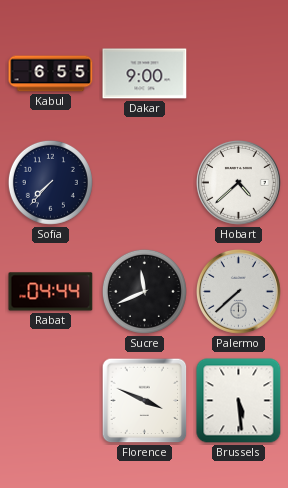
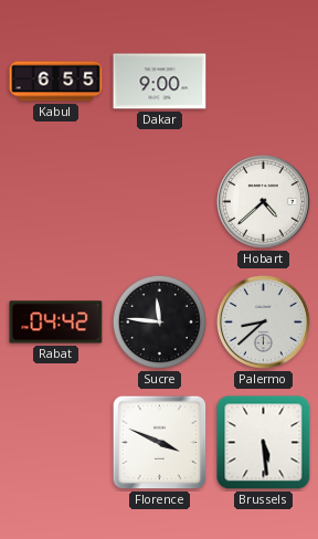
Sofia: 7:37 -> none
Rabat: 04:44 -> 04:42
Sucre: 11:41 -> 11:46
Palermo: 7:38 -> 8:38
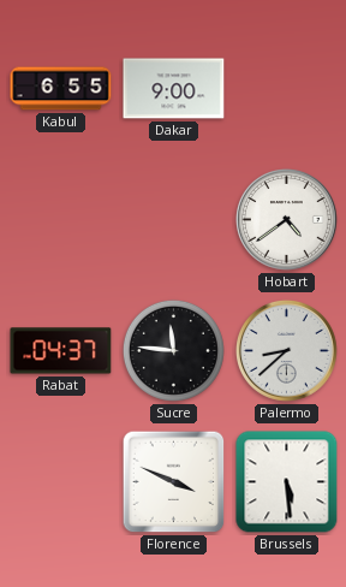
Hobart: 4:38 -> 4:39
Rabat: 04:42 -> 04:37
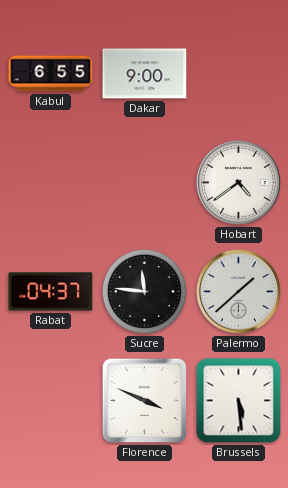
Palermo: 8:38 -> 1:38
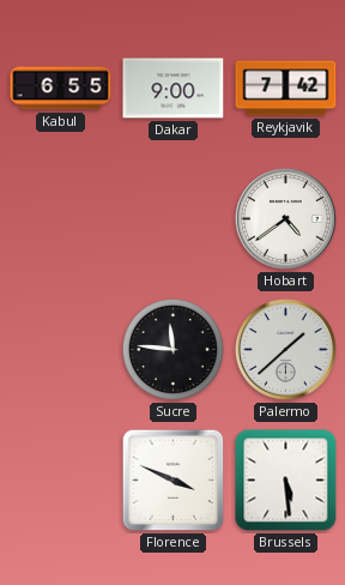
Reykjavik: none -> 7:42
Rabat: 04:37 -> none
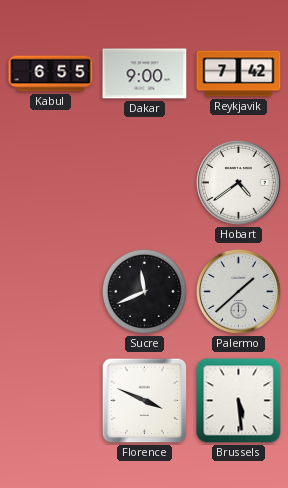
Sucre: 11:46 -> 11:41
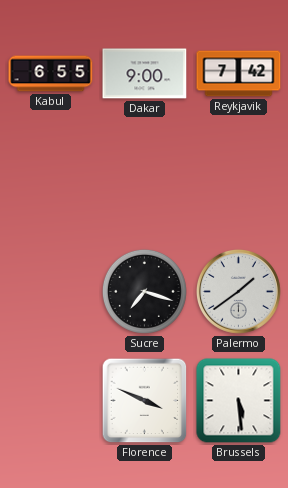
Hobart: 4:39 -> none
Sucre: 11:41 -> 7:18
Palermo: 1:38 -> 1:39
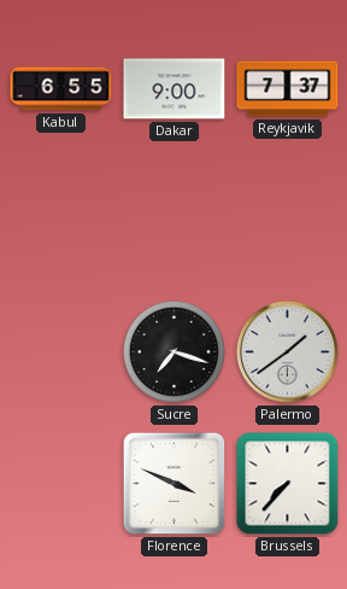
Reykjavik: 7:42 -> 7:37
Brussels: 5:29 -> 7:37
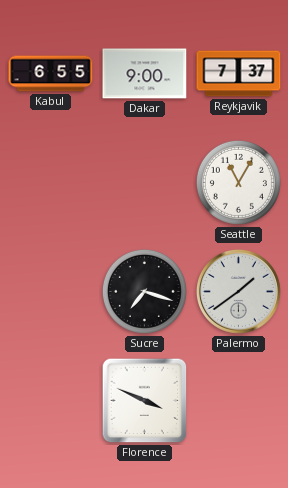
Seattle: none -> 11:05
Brussels: 7:37 -> none
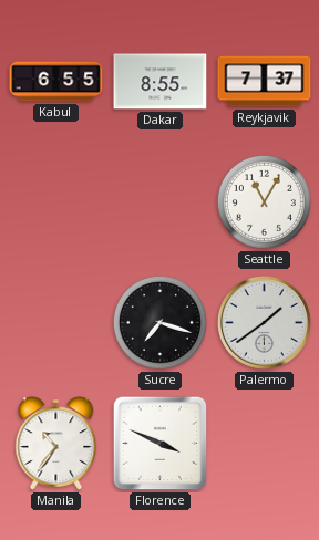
Dakar: 9:00 -> 8:55
Manila: none -> 10:36
